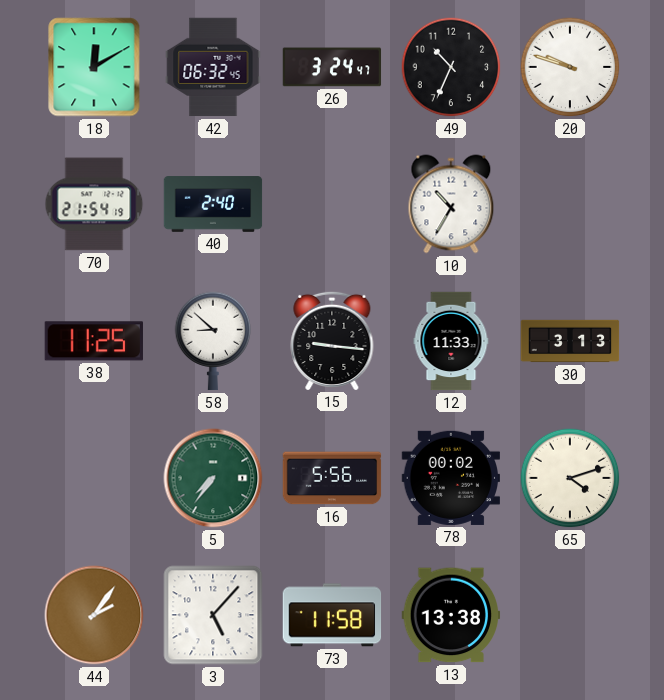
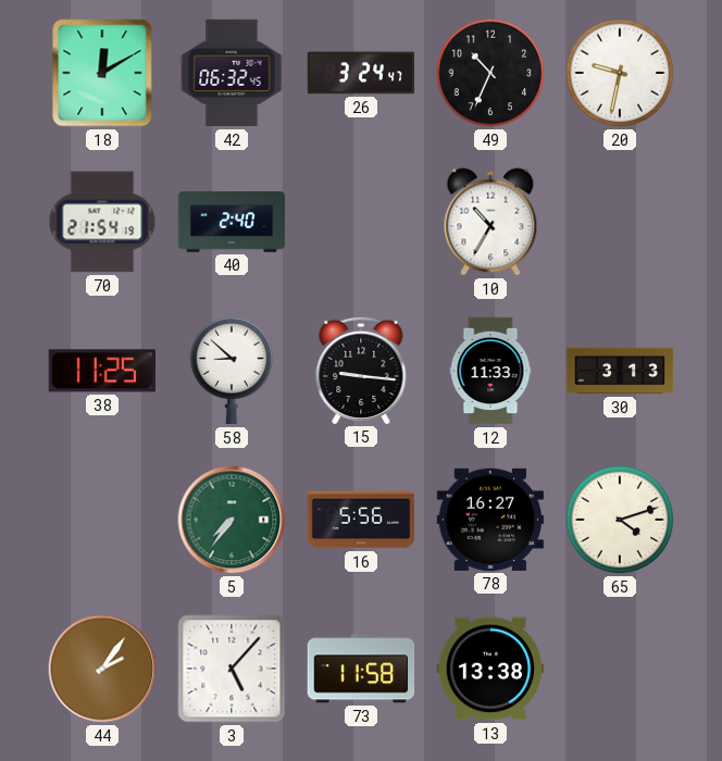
20: 9:48 -> 9:32
78: 00:02 -> 16:27
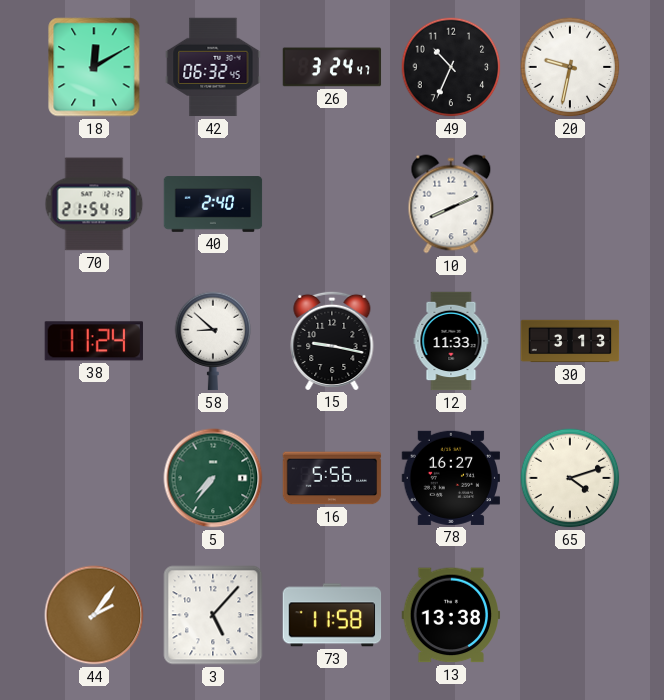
10: 10:35 -> 8:11
38: 11:25 -> 11:24
15: 9:16 -> 9:17
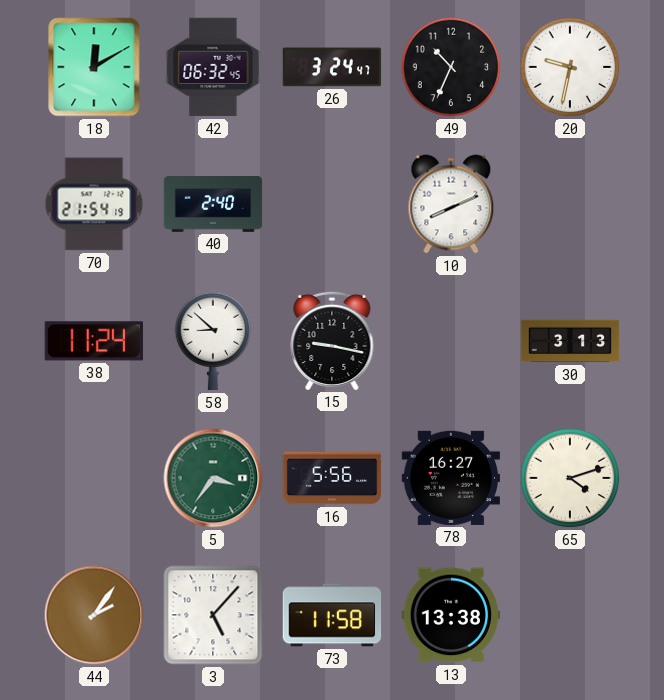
12: 11:33 -> none
5: 7:36 -> 3:36
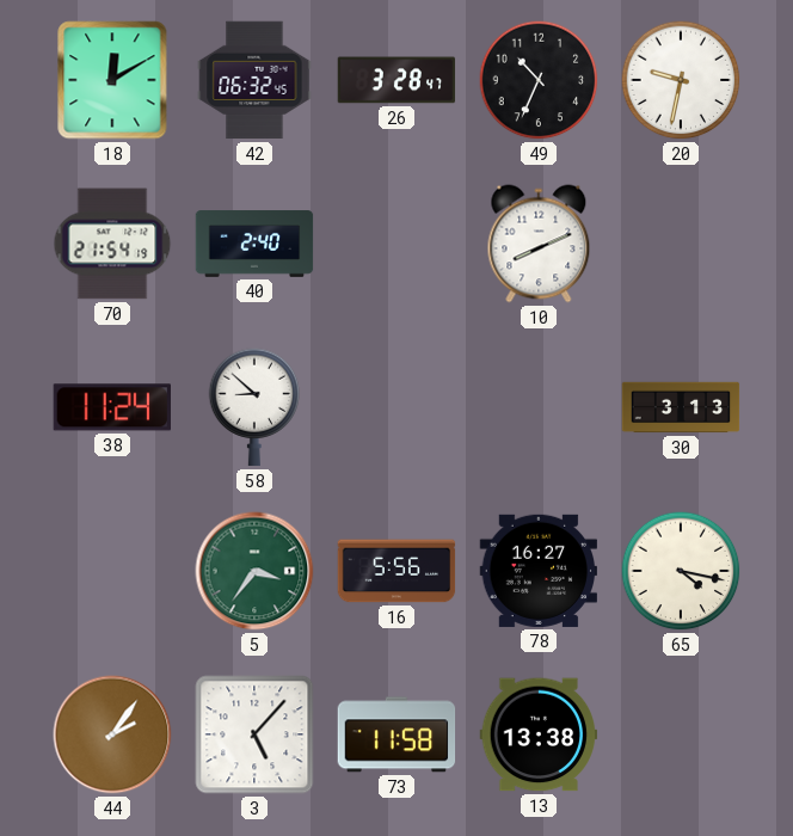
26: 3:24 -> 3:28
15: 9:17 -> none
65: 4:12 -> 4:17
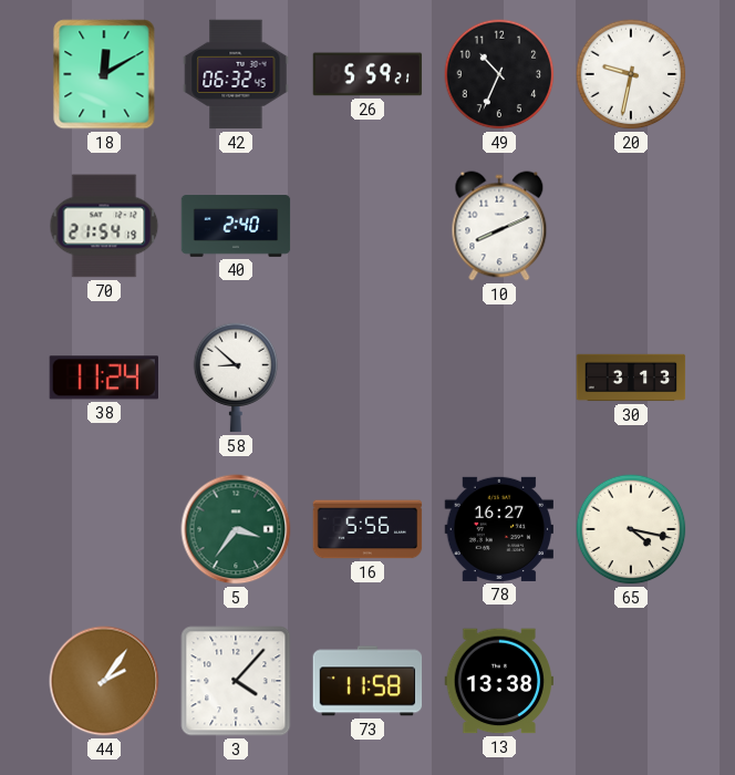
26: 3:28 -> 5:59
3: 5:07 -> 4:07
